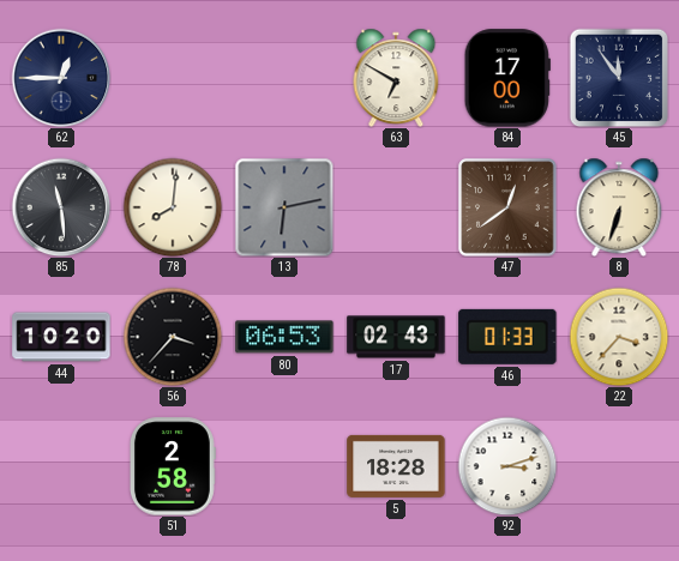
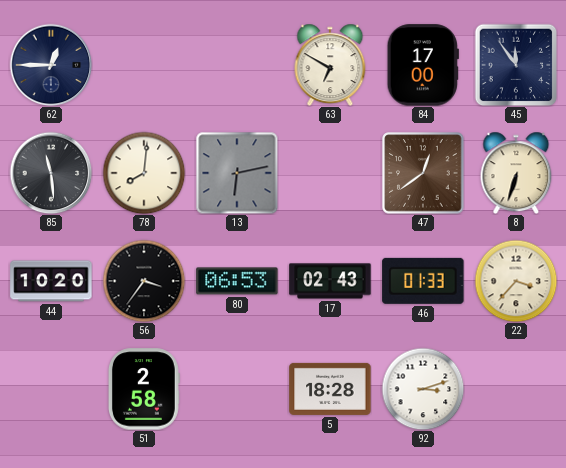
56: 3:37 -> 3:36
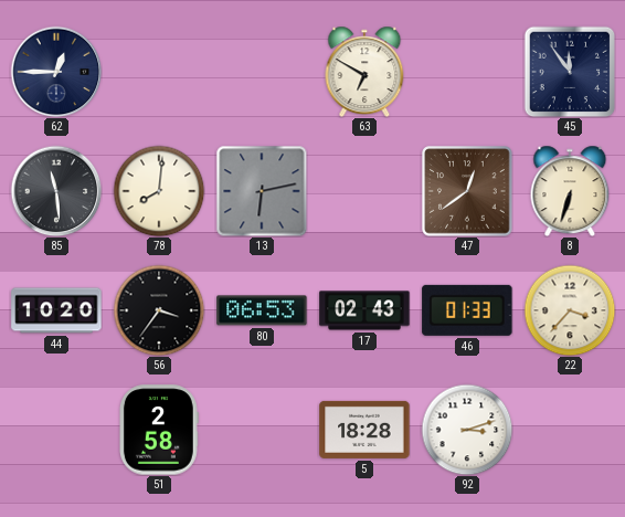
84: 17:00 -> none
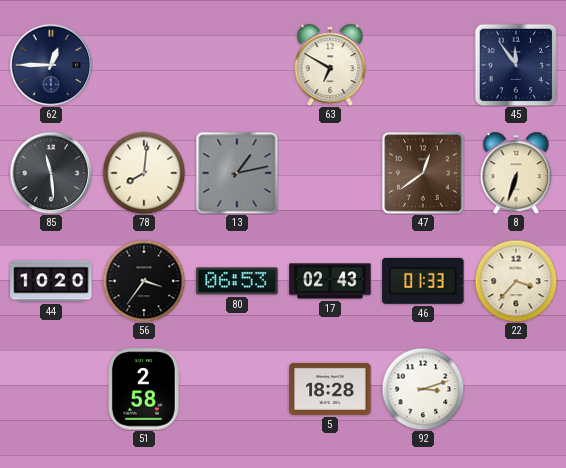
13: 6:13 -> 1:13
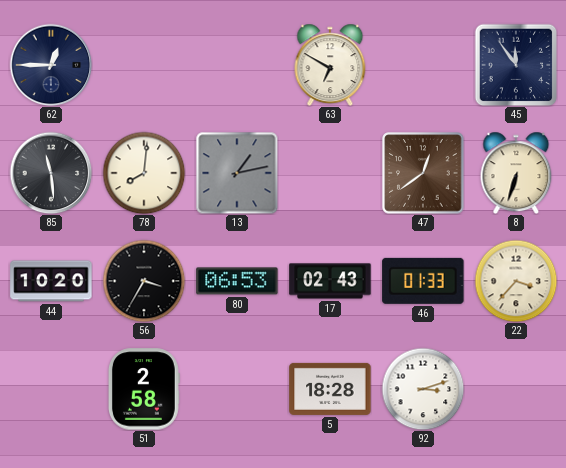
56: 3:36 -> 3:35
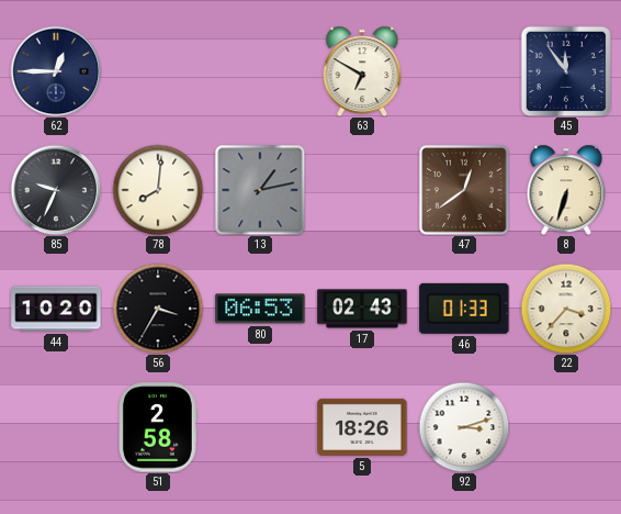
85: 11:29 -> 9:34
5: 18:28 -> 18:26
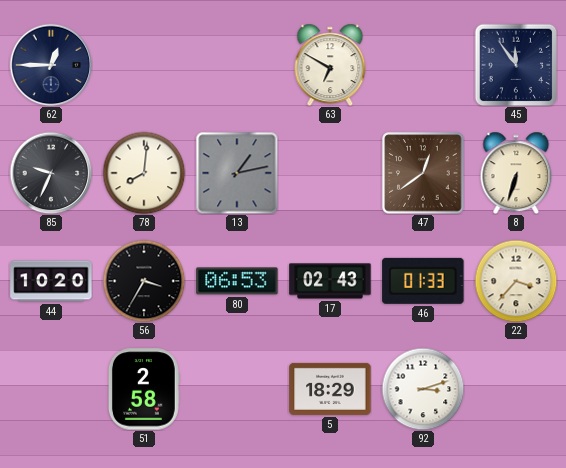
5: 18:26 -> 18:29
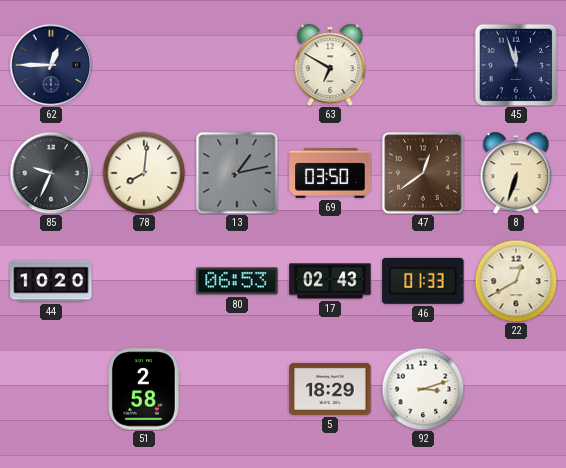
45: 11:54 -> 11:57
69: none -> 03:50
56: 3:35 -> none
22: 3:37 -> 12:40
